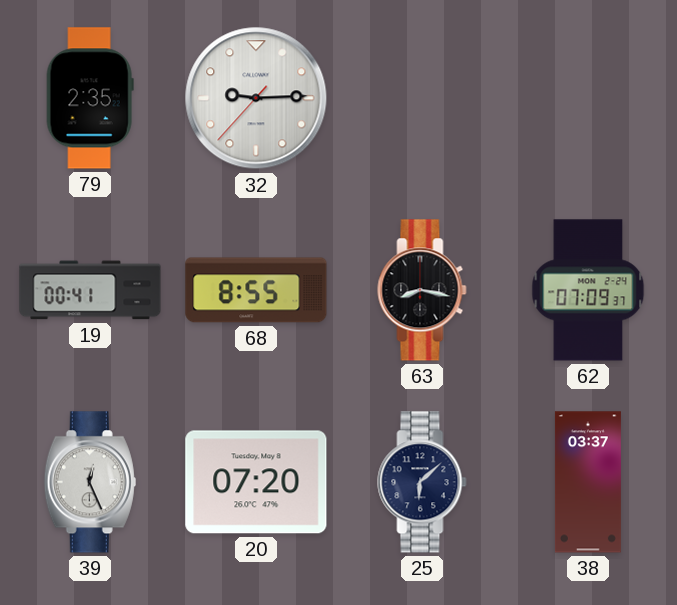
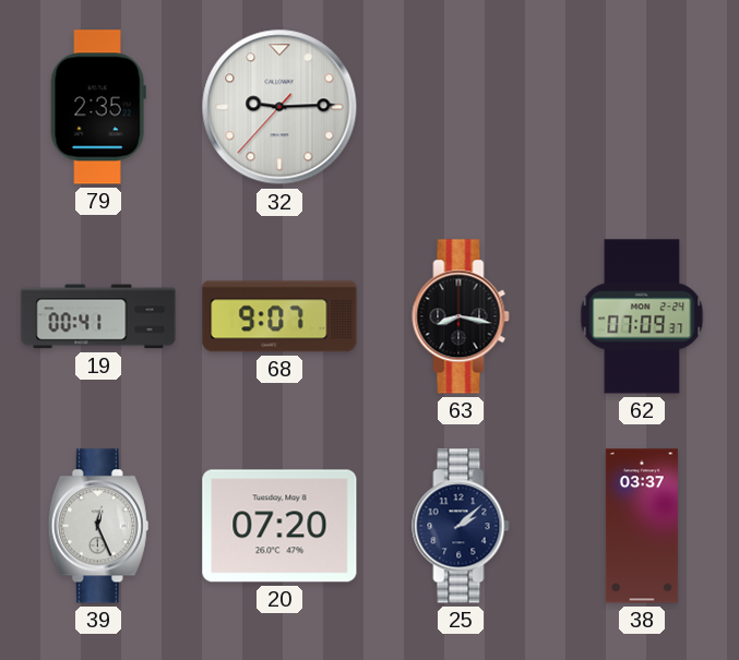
68: 8:55 -> 9:07
25: 6:08 -> 2:08
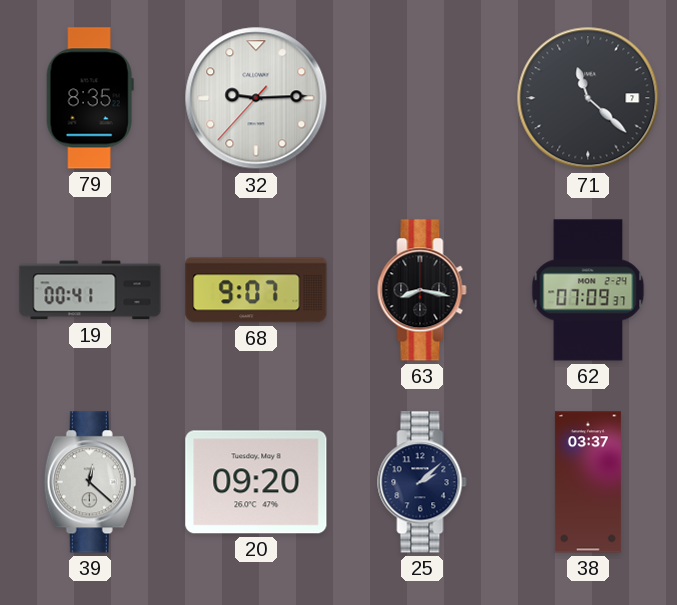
79: 2:35 -> 8:35
71: none -> 11:22
39: 12:26 -> 12:22
20: 07:20 -> 09:20
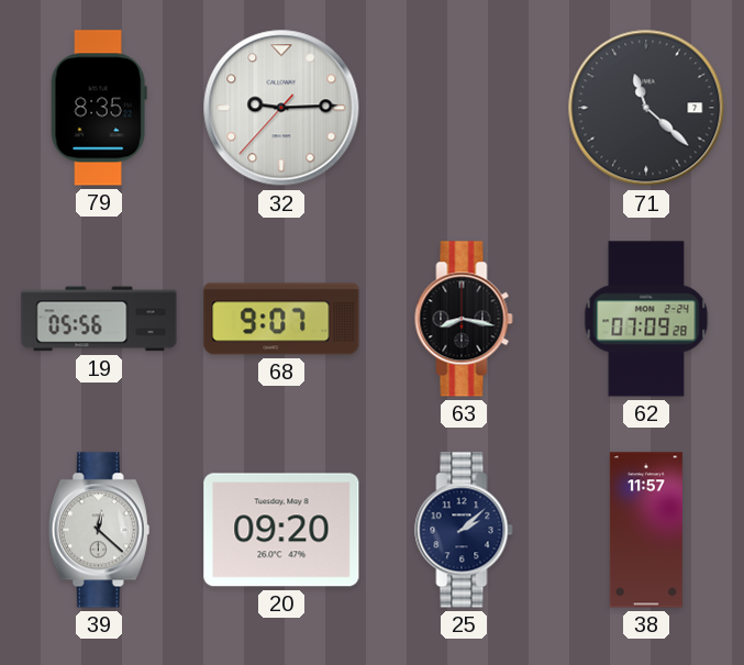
19: 00:41 -> 05:56
62: 07:09:37 -> 07:09:28
38: 03:37 -> 11:57
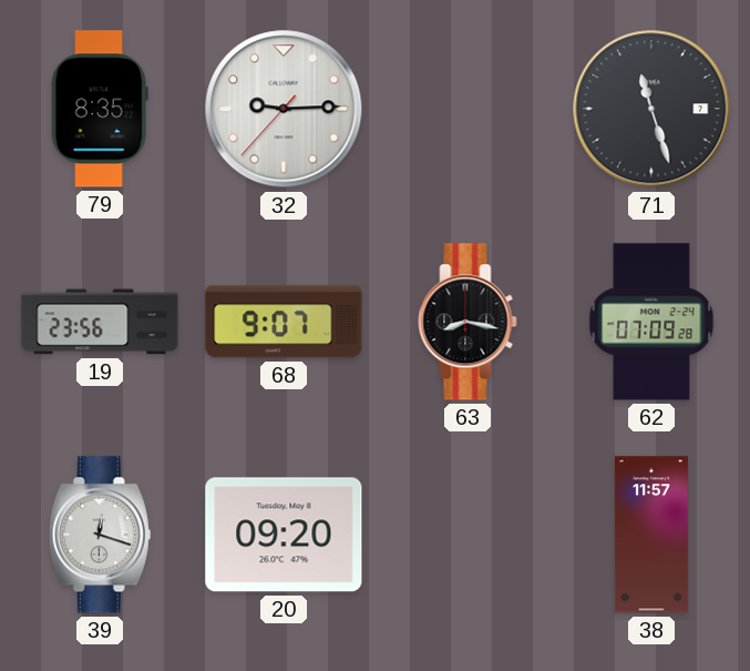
71: 11:22 -> 11:27
19: 05:56 -> 23:56
39: 12:22 -> 12:18
25: 2:08 -> none
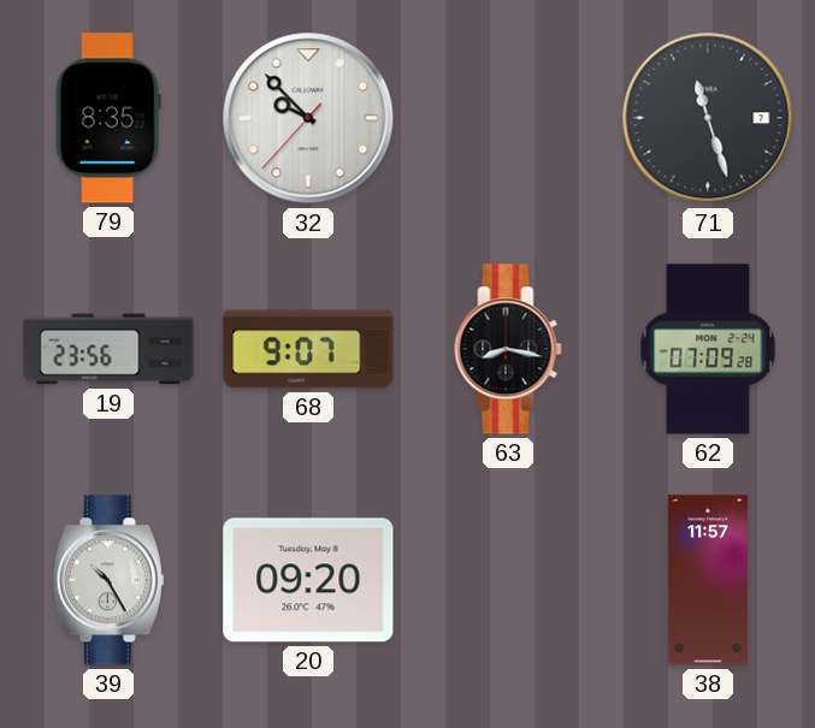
32: 9:14 -> 9:52
39: 12:18 -> 10:25
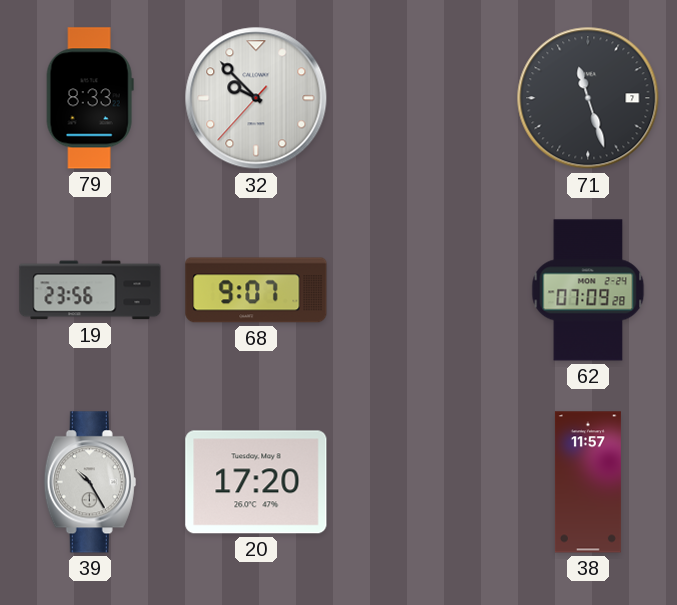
79: 8:35 -> 8:33
63: 8:17 -> none
20: 09:20 -> 17:20
